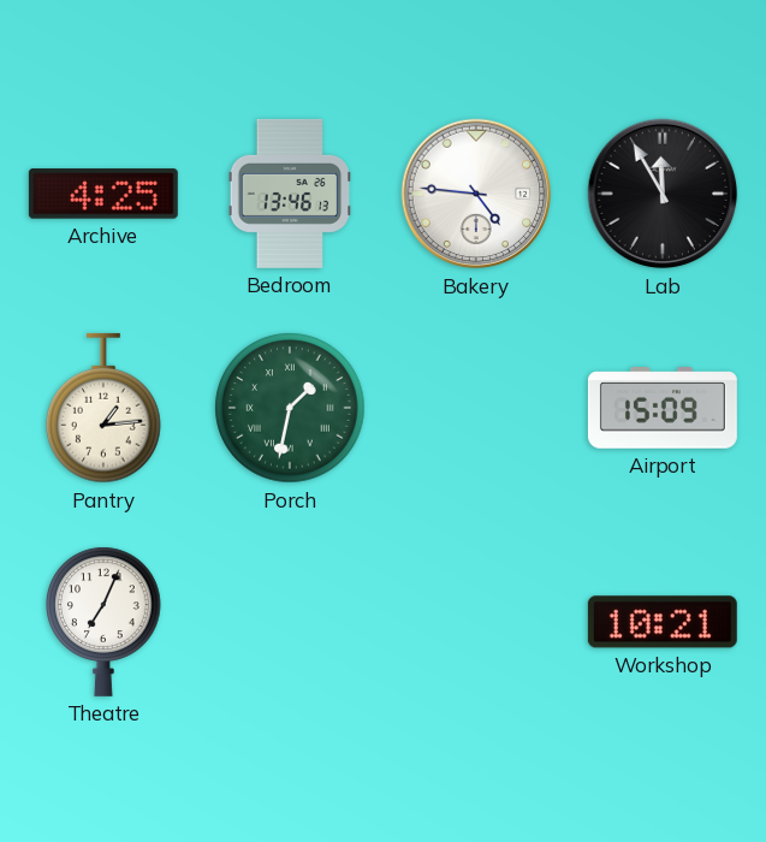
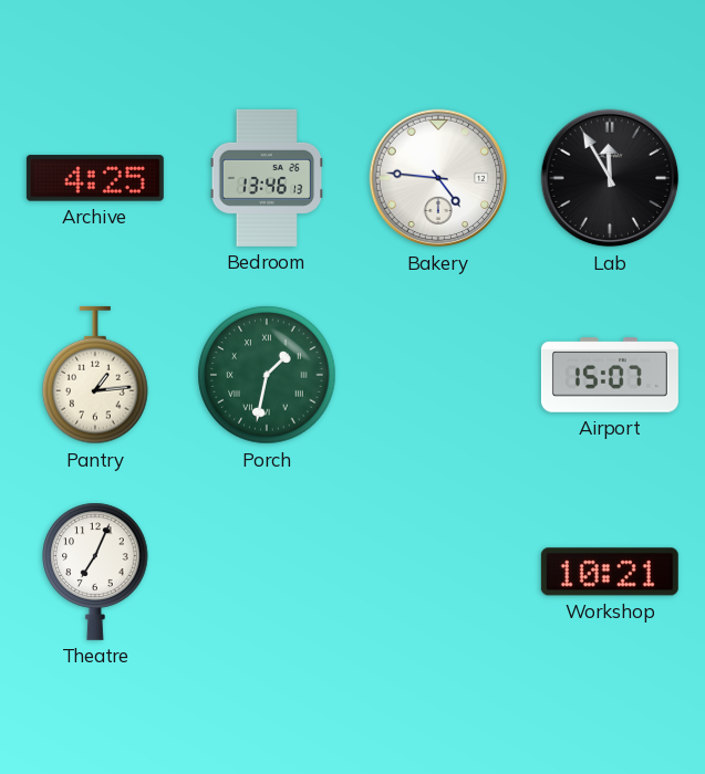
Airport: 15:09 -> 15:07
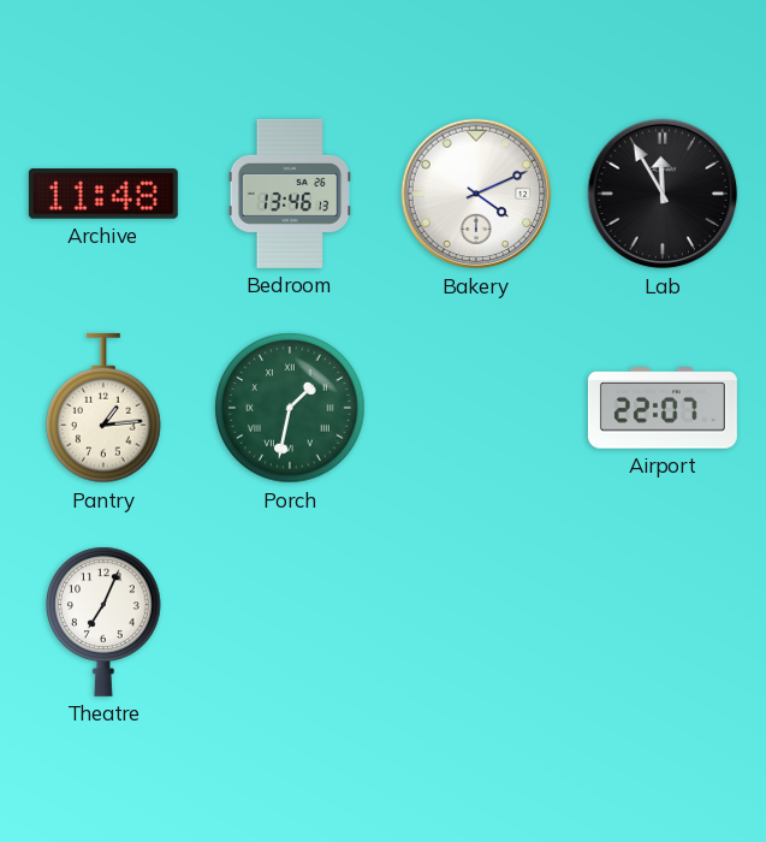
Archive: 4:25 -> 11:48
Bakery: 4:46 -> 4:11
Airport: 15:07 -> 22:07
Workshop: 10:21 -> none
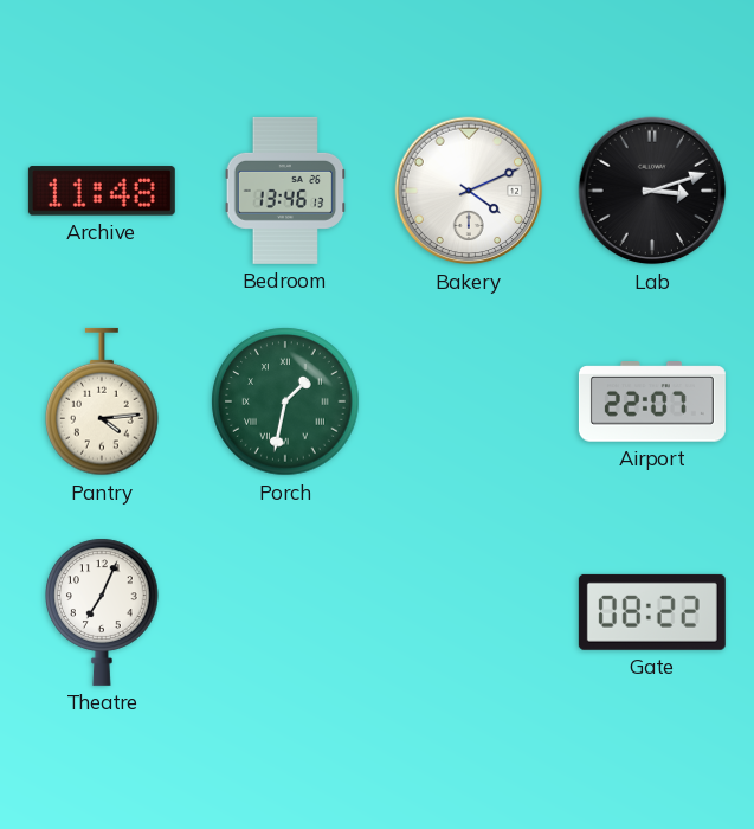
Lab: 11:55 -> 3:12
Pantry: 1:14 -> 4:14
Gate: none -> 08:22
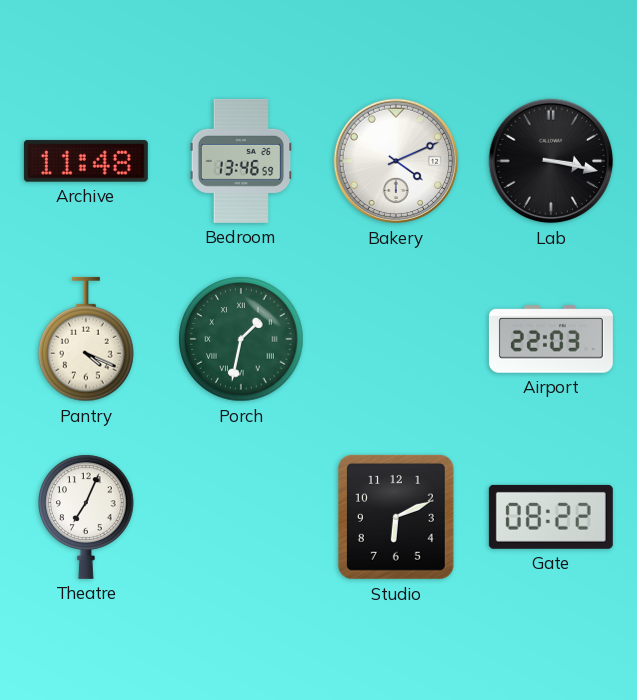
Bedroom: 13:46:13 -> 13:46:59
Lab: 3:12 -> 3:17
Pantry: 4:14 -> 4:19
Airport: 22:07 -> 22:03
Studio: none -> 6:11
